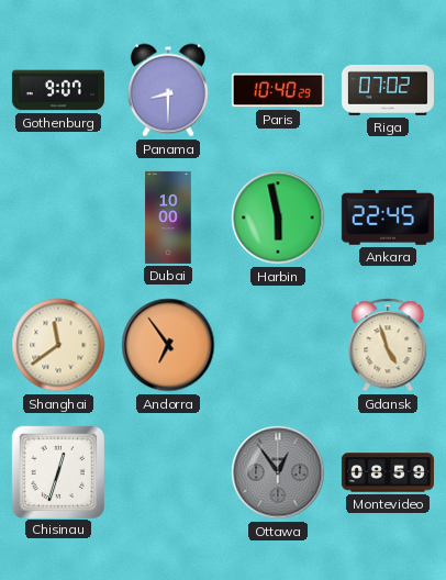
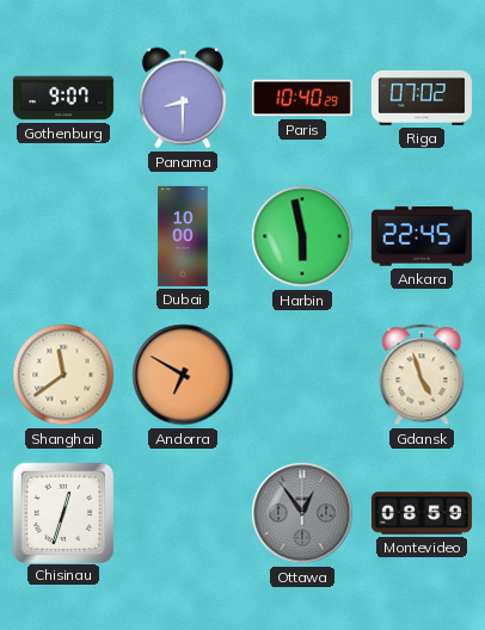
Andorra: 6:54 -> 6:50
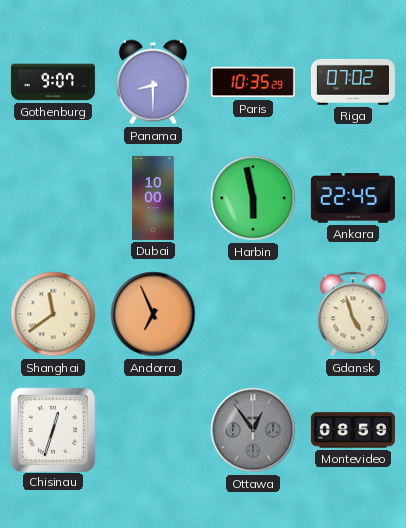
Paris: 10:40 -> 10:35
Andorra: 6:50 -> 6:56
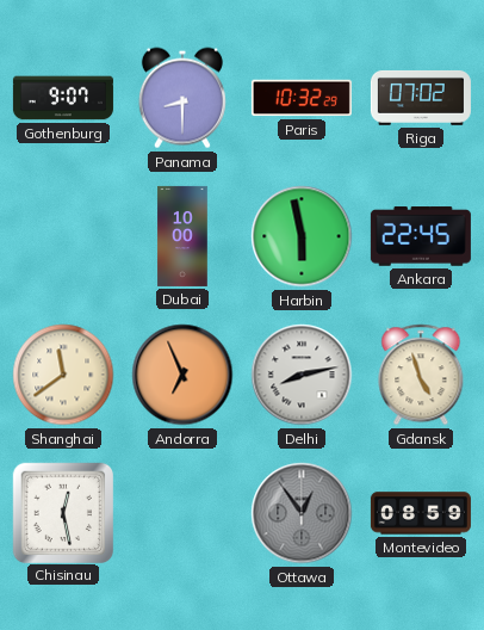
Paris: 10:35 -> 10:32
Delhi: none -> 8:13
Chisinau: 12:33 -> 12:28
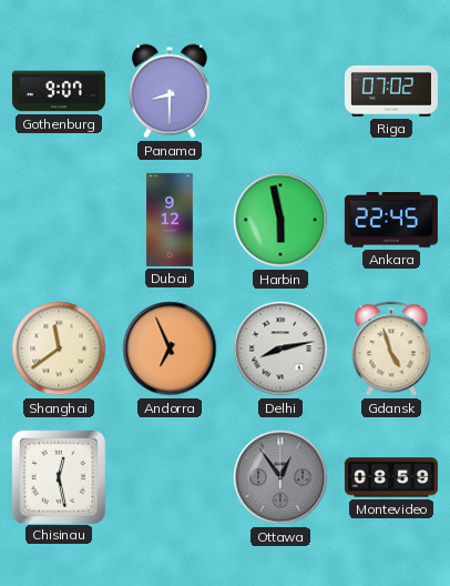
Paris: 10:32 -> none
Dubai: 10:00 -> 9:12
